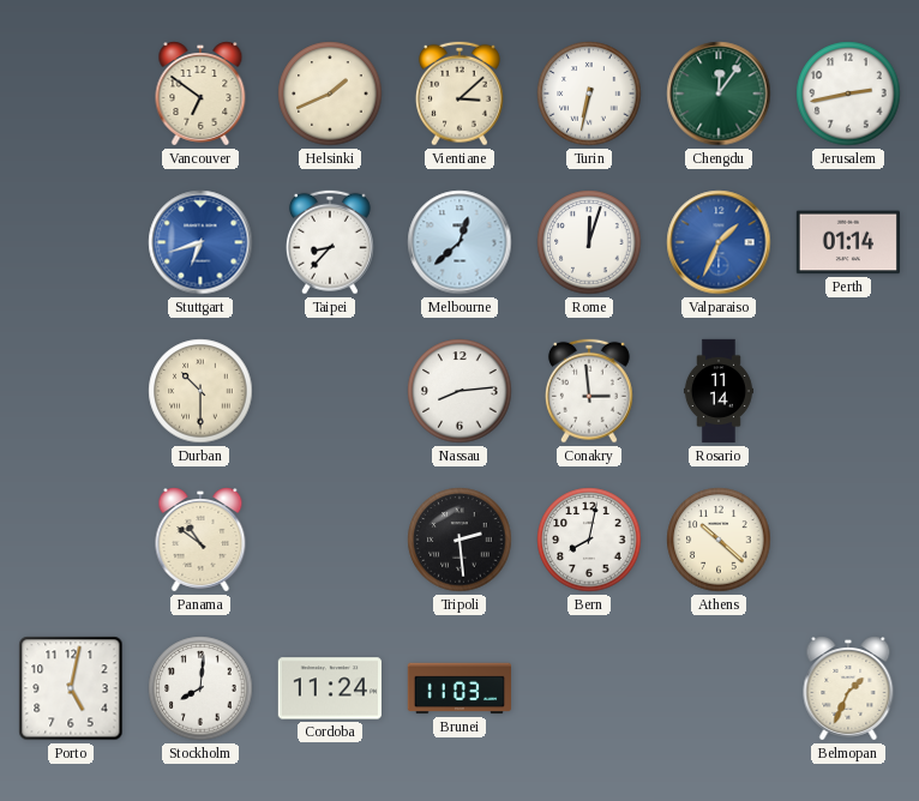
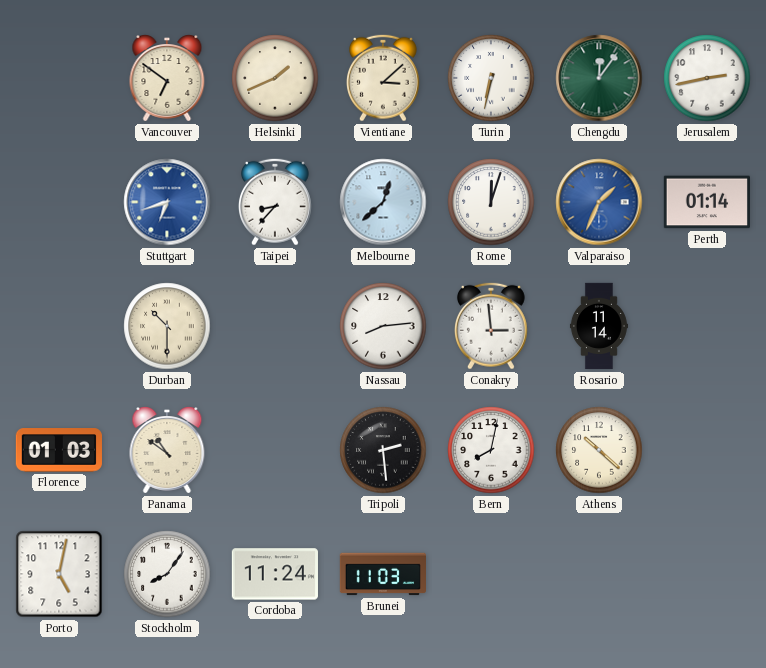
Florence: none -> 01:03
Stockholm: 8:01 -> 8:06
Belmopan: 1:34 -> none
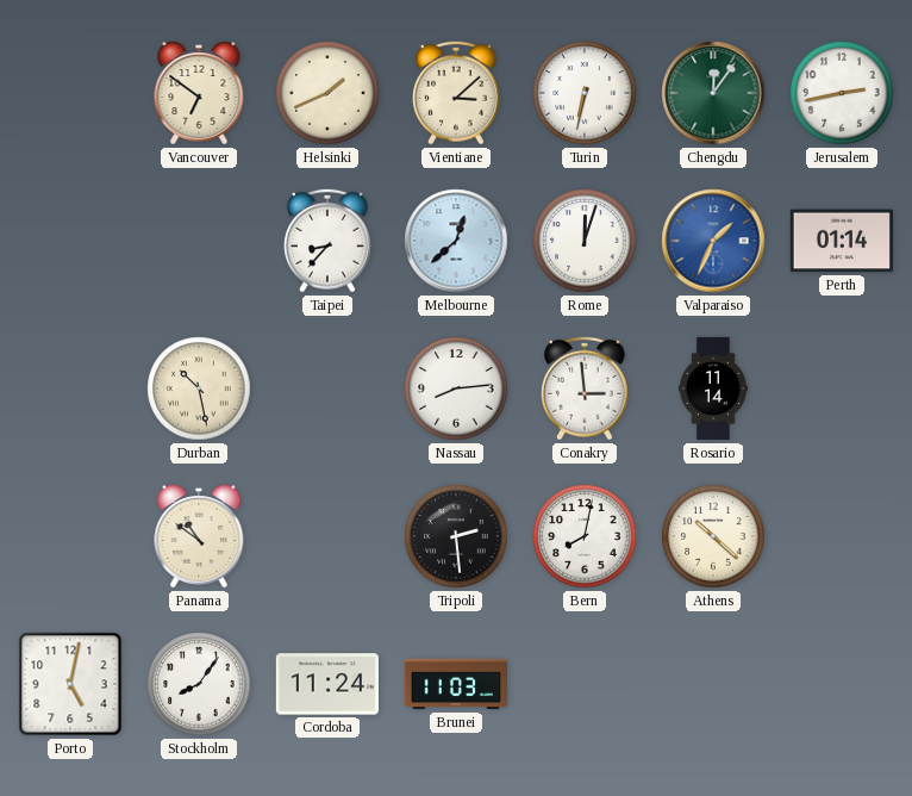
Stuttgart: 6:42 -> none
Durban: 10:30 -> 10:28
Florence: 01:03 -> none
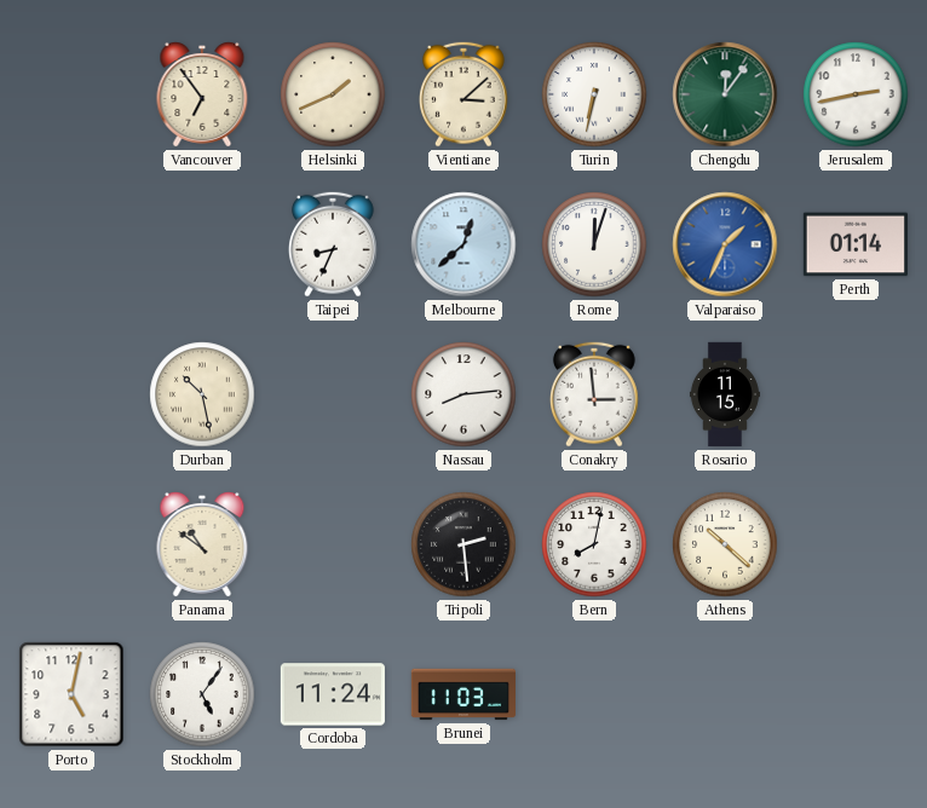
Vancouver: 6:51 -> 6:54
Taipei: 8:37 -> 8:34
Rosario: 11:14 -> 11:15
Stockholm: 8:06 -> 5:06
